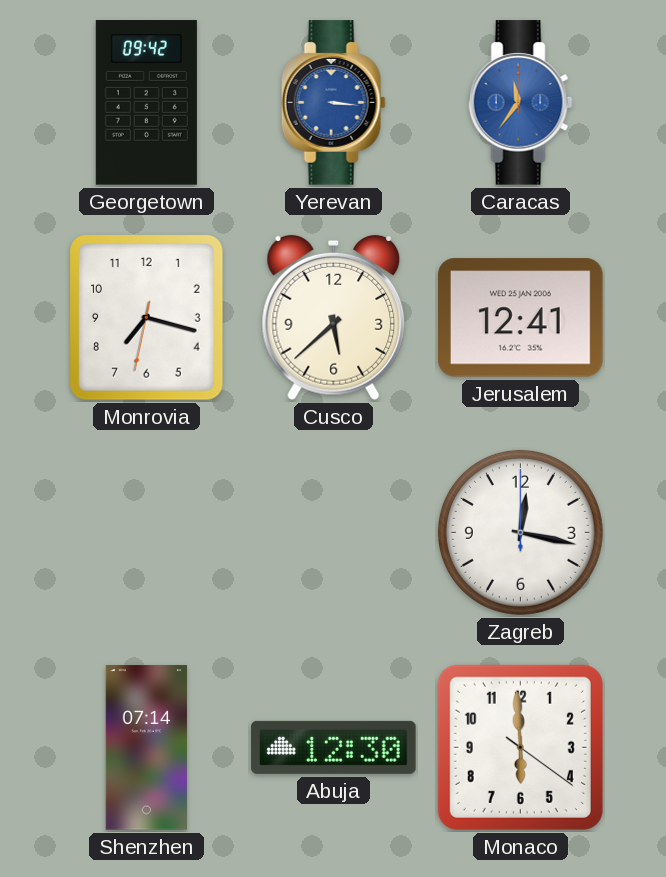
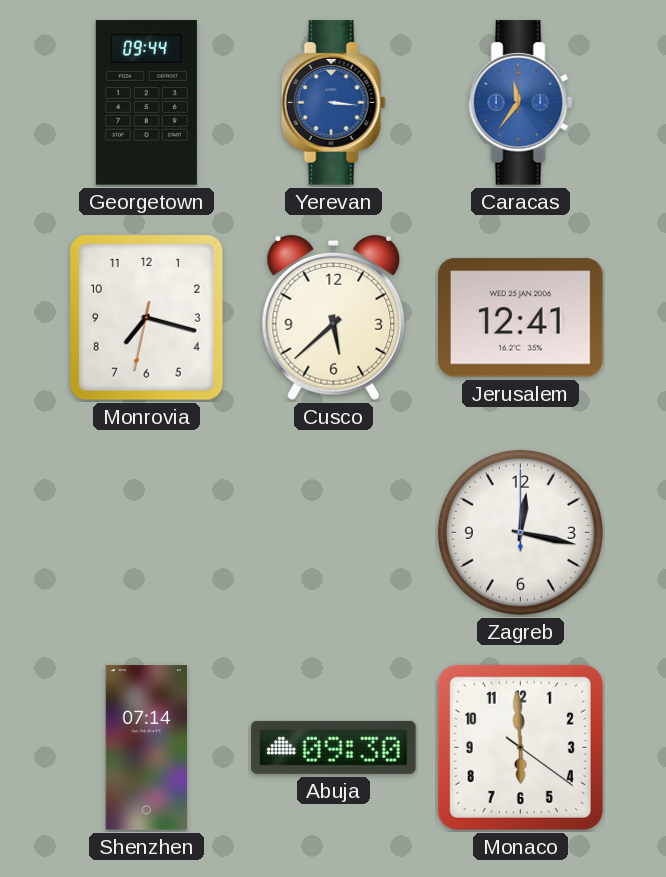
Georgetown: 09:42 -> 09:44
Abuja: 12:30 -> 09:30
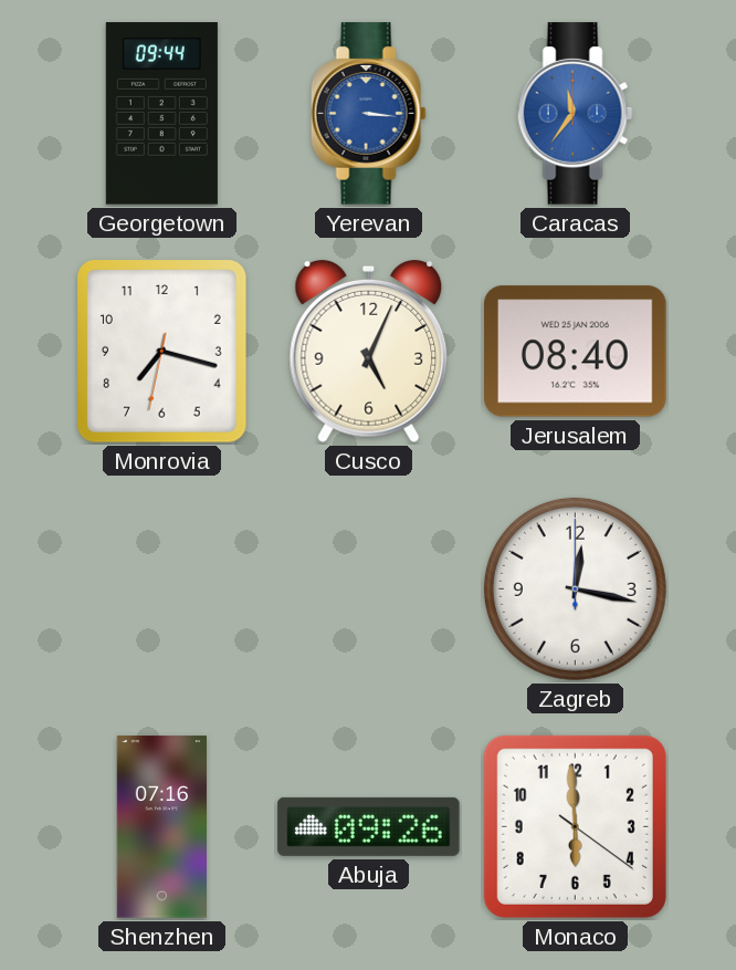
Cusco: 5:38 -> 5:04
Jerusalem: 12:41 -> 08:40
Shenzhen: 07:14 -> 07:16
Abuja: 09:30 -> 09:26
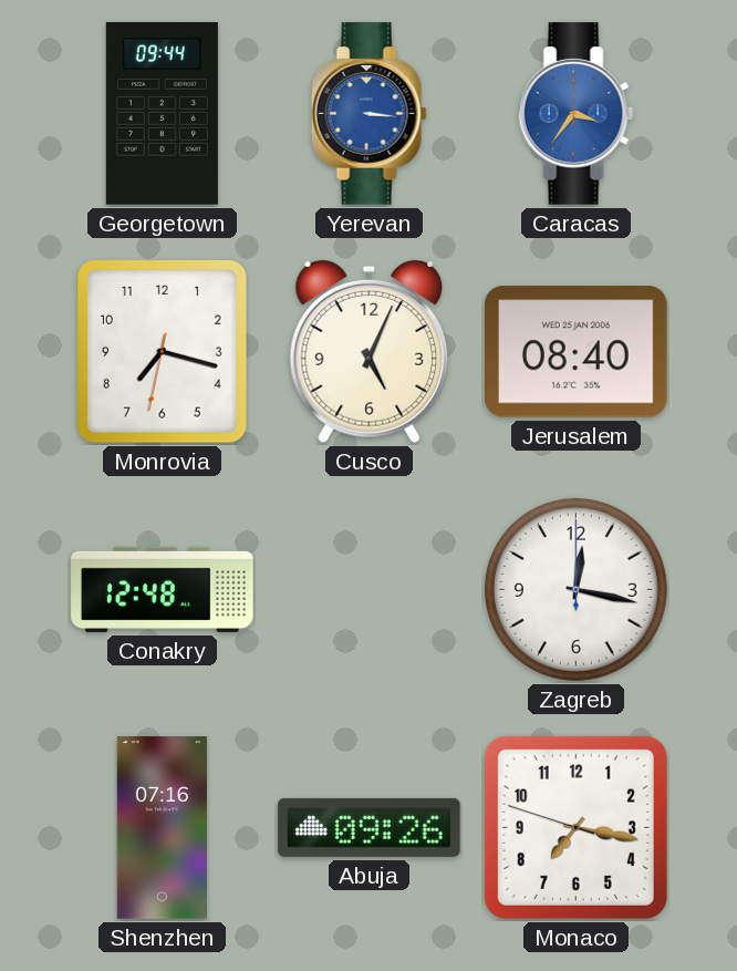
Caracas: 11:36 -> 3:36
Conakry: none -> 12:48
Monaco: 5:59 -> 7:16
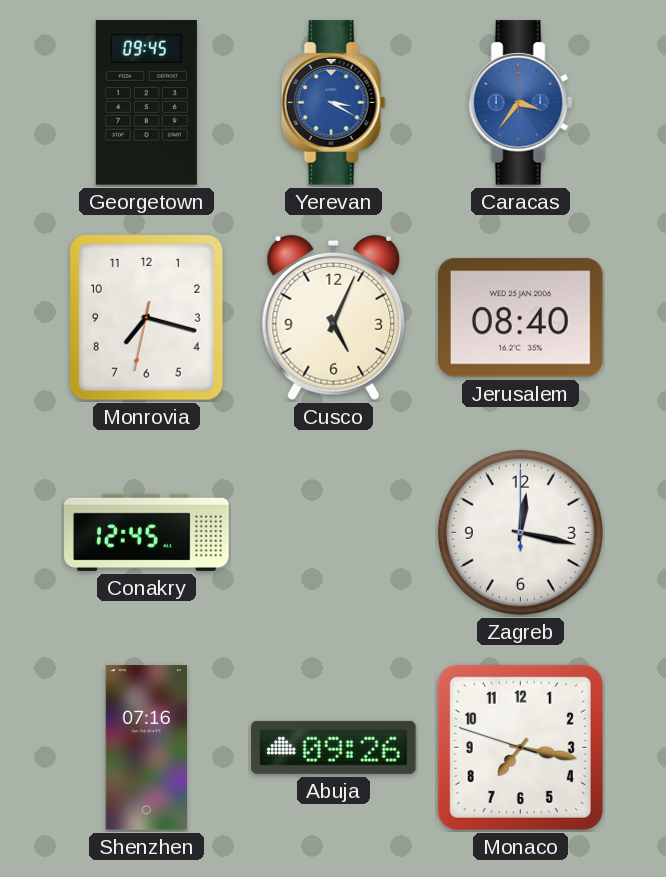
Georgetown: 09:44 -> 09:45
Yerevan: 3:16 -> 3:20
Conakry: 12:48 -> 12:45
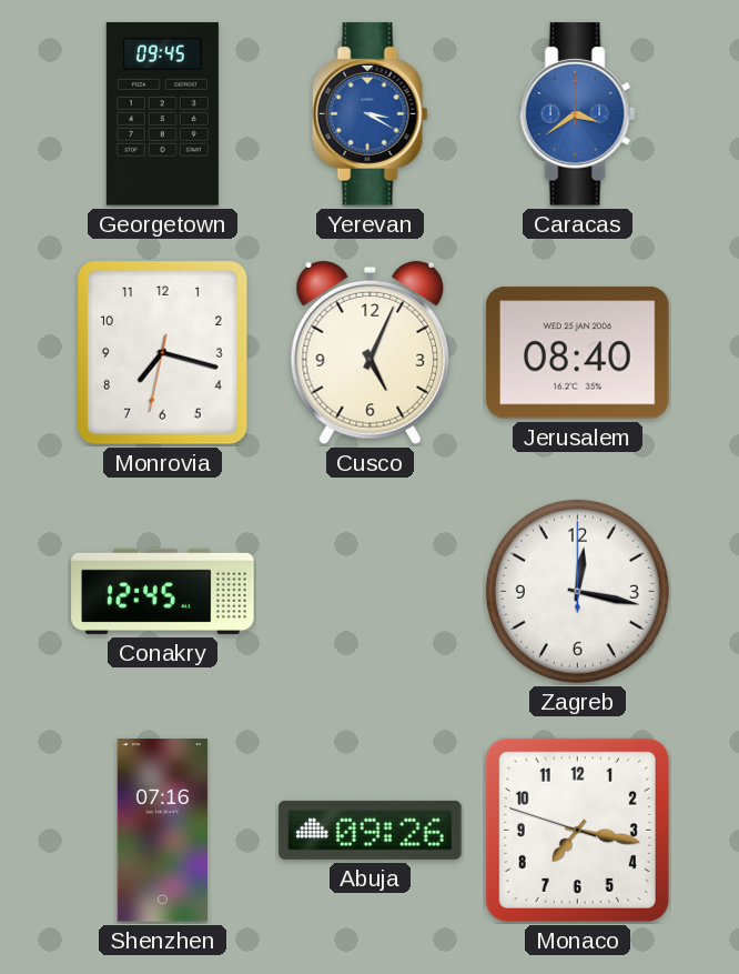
Caracas: 3:36 -> 3:39
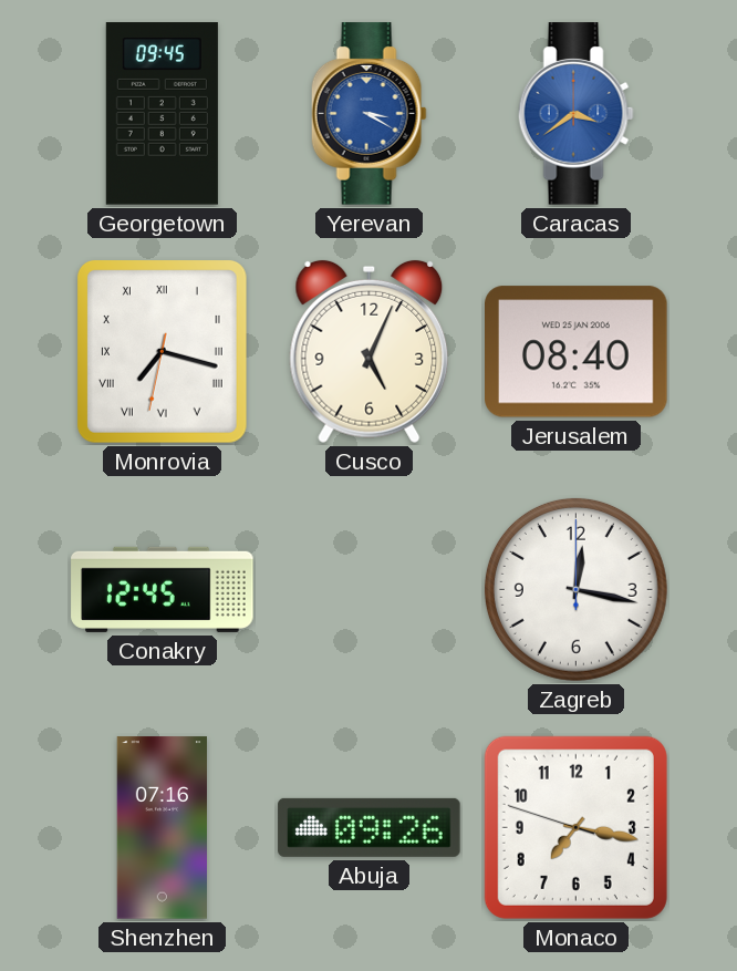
Monrovia numerals: Arabic -> Roman
